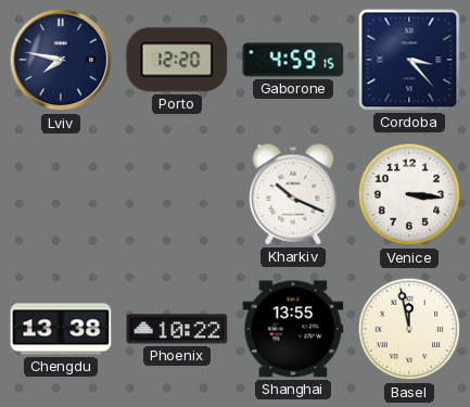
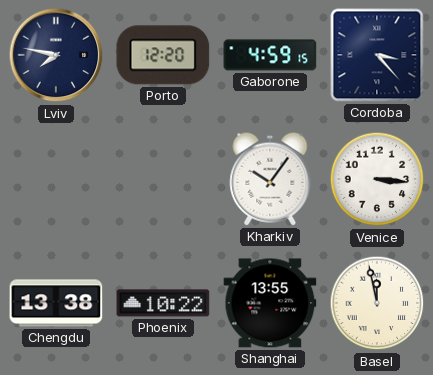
Kharkiv: 10:19 -> 10:06
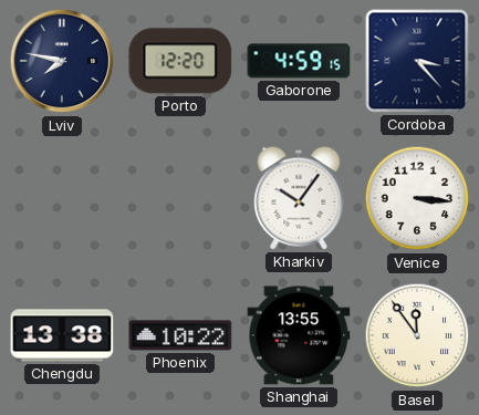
Basel: 11:58 -> 11:54
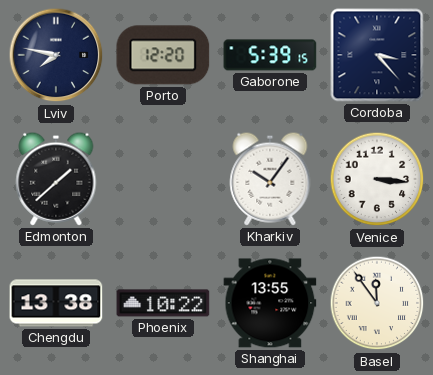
Gaborone: 4:59 -> 5:39
Edmonton: none -> 1:38
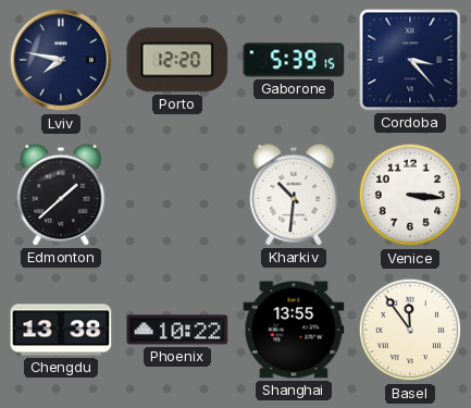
Kharkiv: 10:06 -> 10:31
